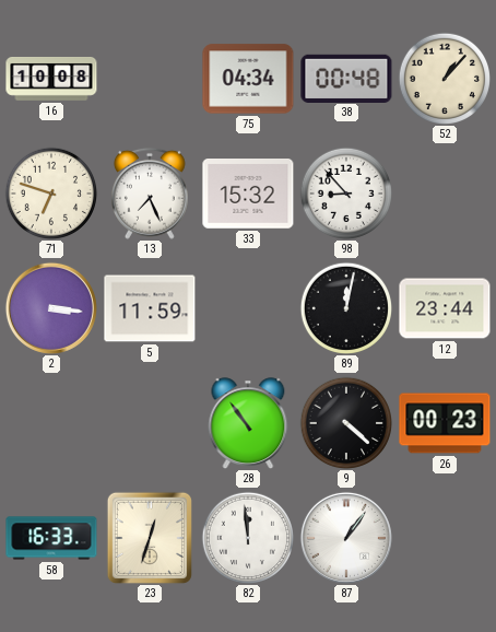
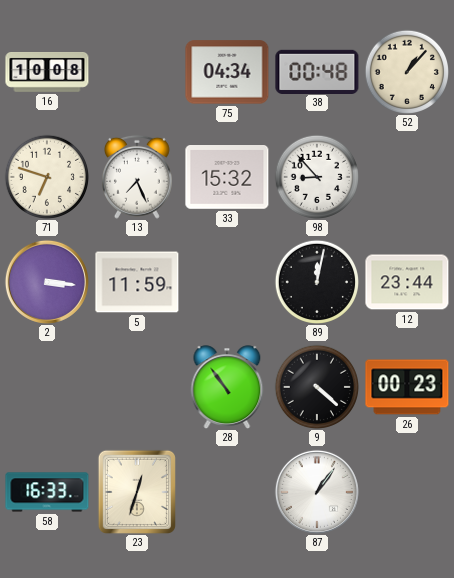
82: 11:59 -> none
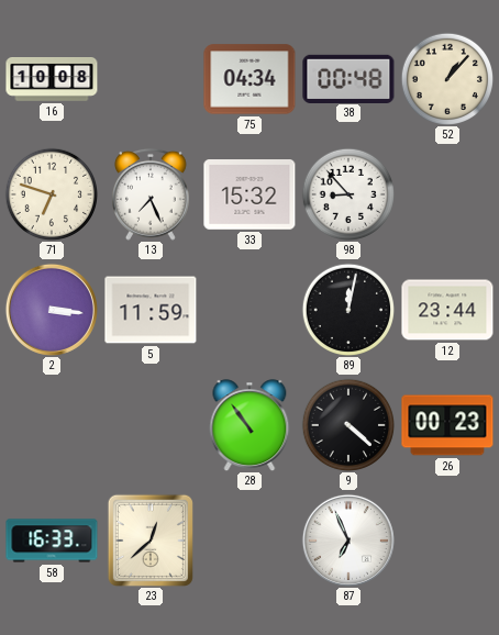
23: 12:33 -> 12:38
87: 1:06 -> 6:56
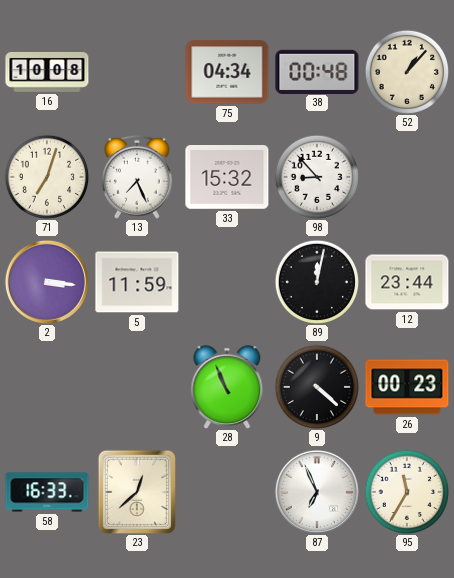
71: 6:48 -> 7:03
28: 10:54 -> 10:56
95: none -> 11:35
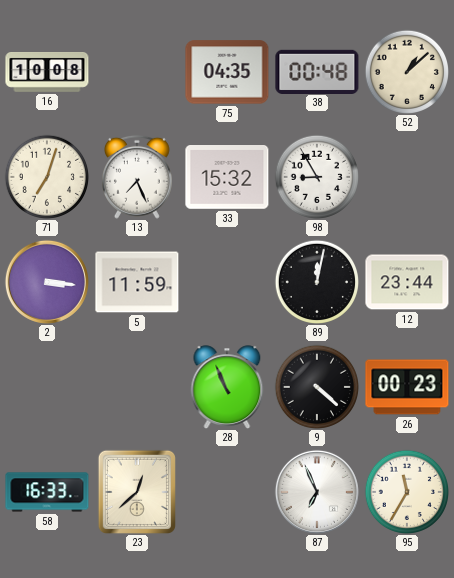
75: 04:34 -> 04:35
52: 1:07 -> 1:08
98: 8:53 -> 8:55
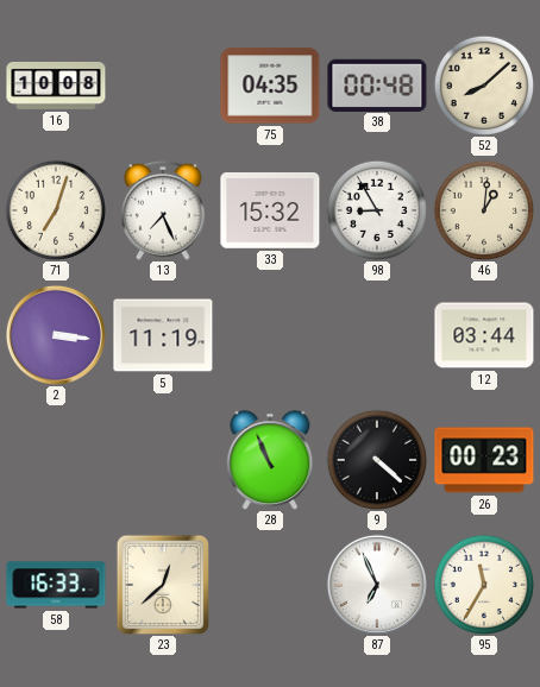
52: 1:08 -> 8:08
46: none -> 1:01
5: 11:59 -> 11:19
89: 12:02 -> none
12: 23:44 -> 03:44
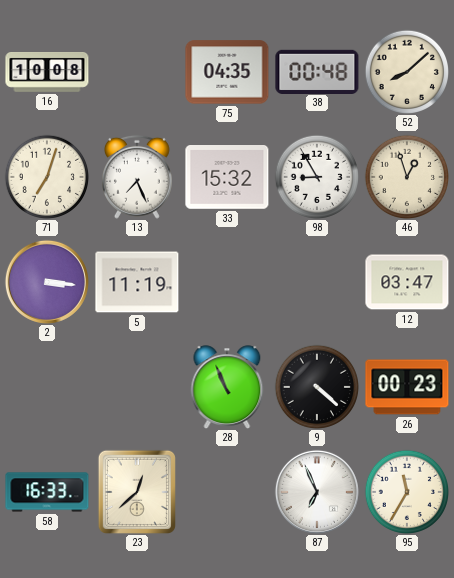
46: 1:01 -> 12:57
12: 03:44 -> 03:47
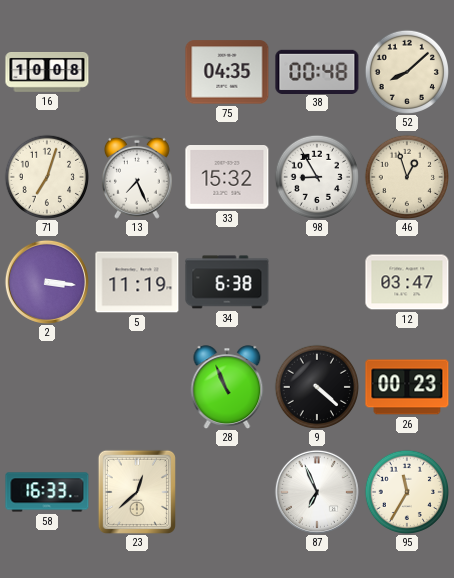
34: none -> 6:38
